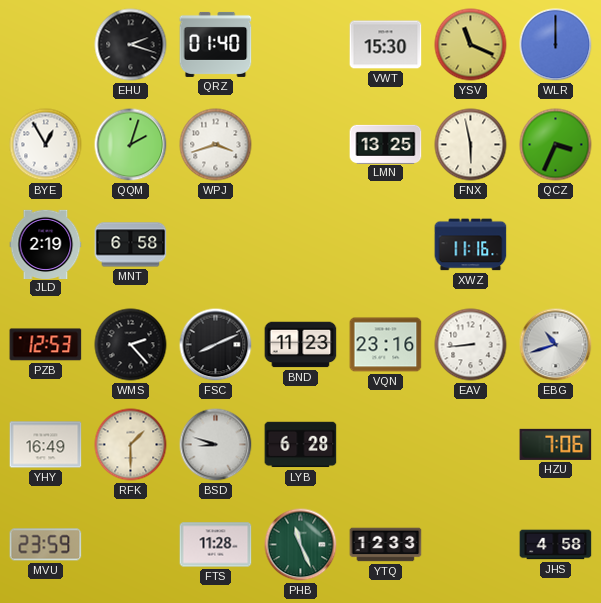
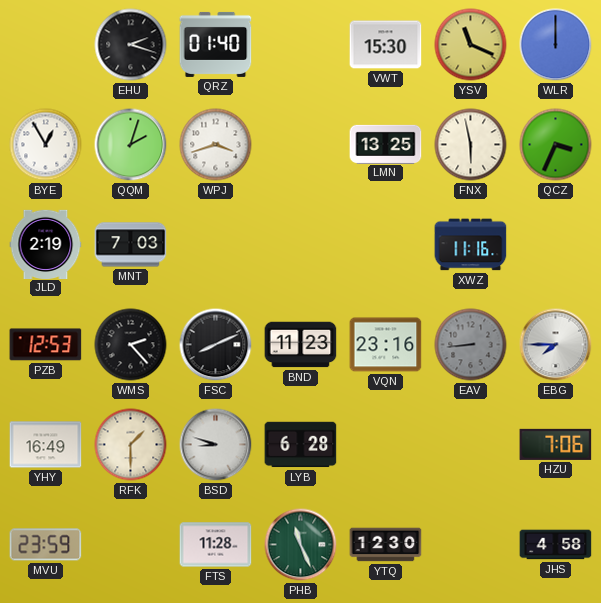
MNT: 6:58 -> 7:03
EAV dial: white -> grey
EBG: 10:42 -> 7:45
YTQ: 12:33 -> 12:30
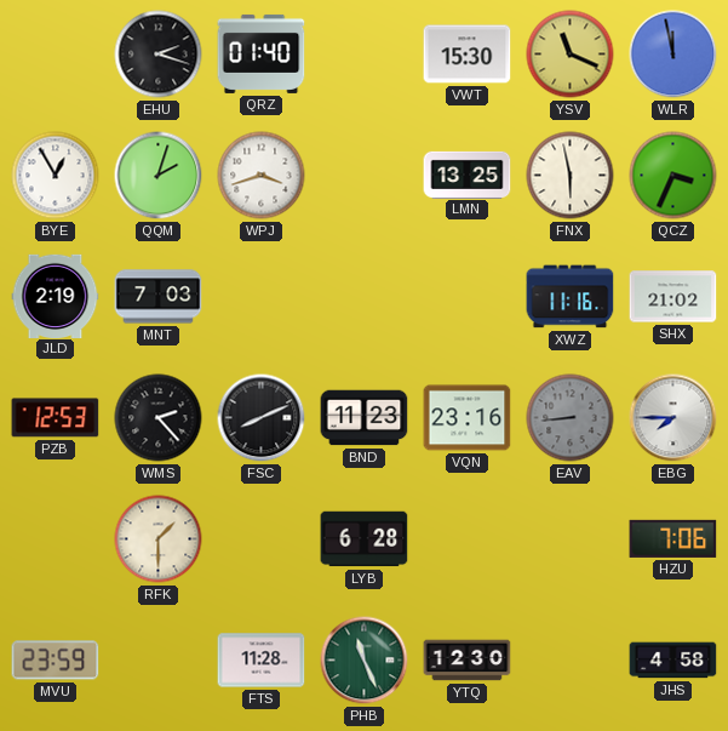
WLR: 12:00 -> 11:58
SHX: none -> 21:02
YHY: 16:49 -> none
BSD: 8:48 -> none
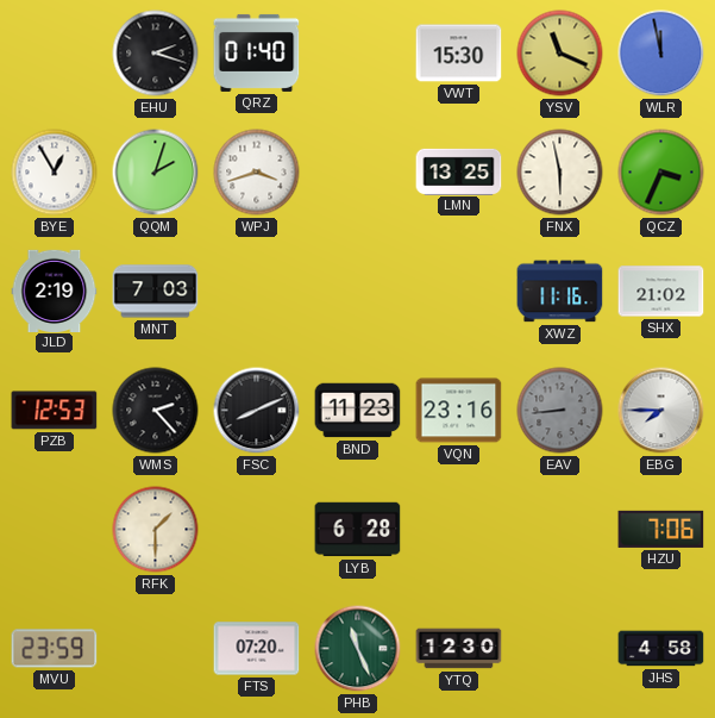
FTS: 11:28 -> 07:20
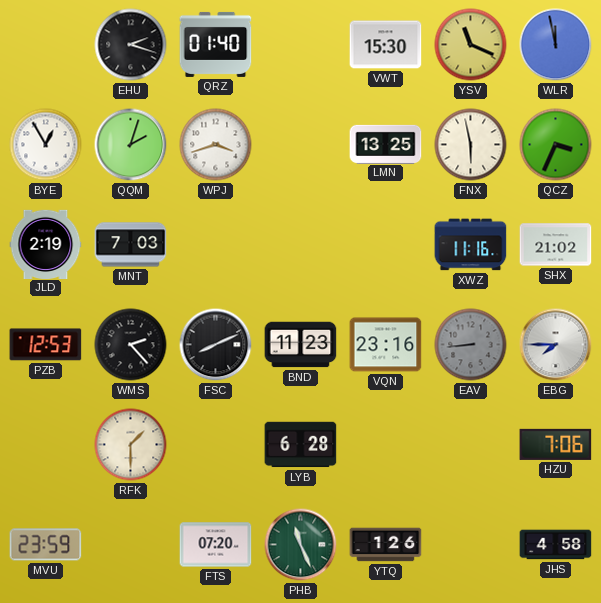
YTQ: 12:30 -> 1:26
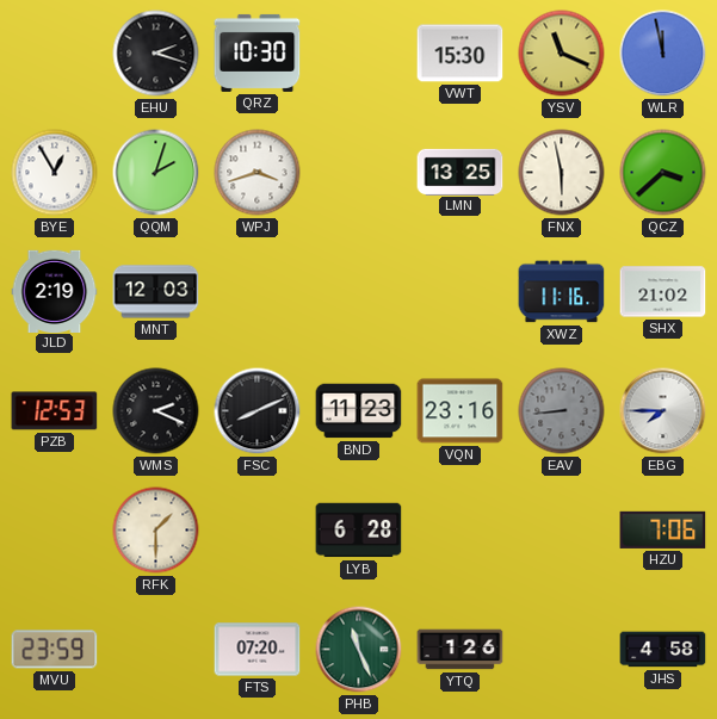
QRZ: 01:40 -> 10:30
QCZ: 3:34 -> 3:38
MNT: 7:03 -> 12:03
WMS: 2:23 -> 2:19
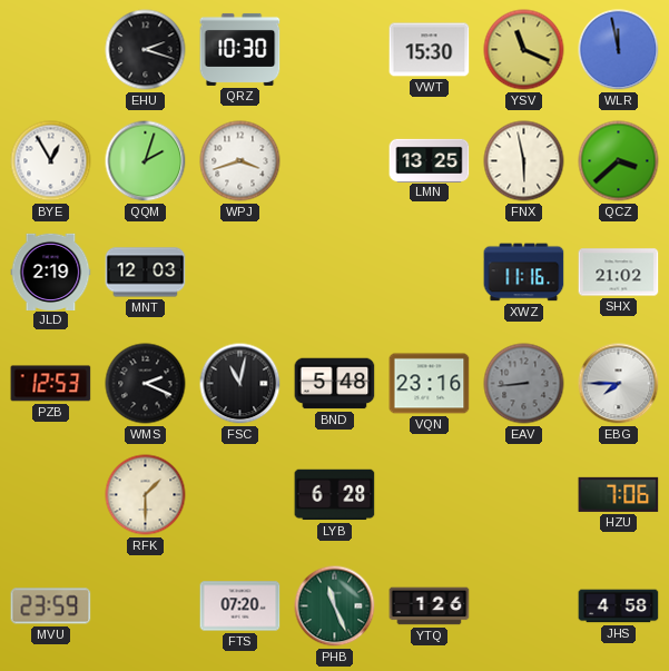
FSC: 8:11 -> 11:02
BND: 11:23 -> 5:48
